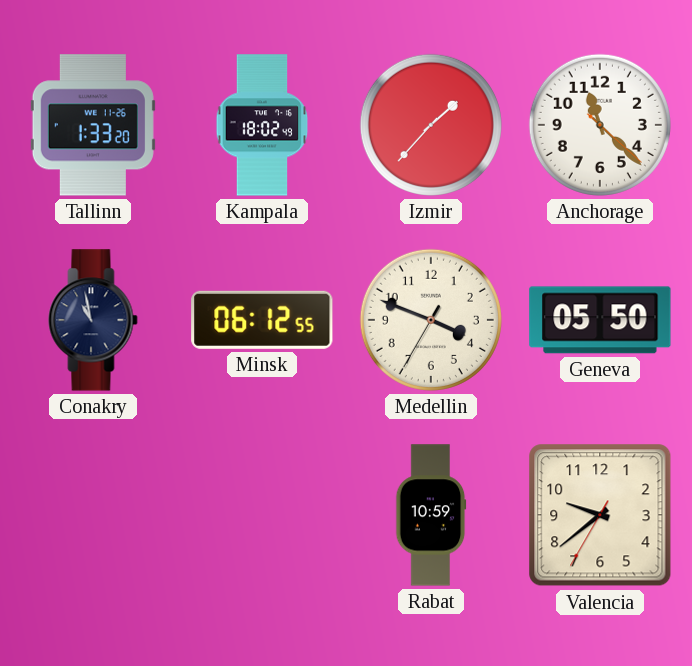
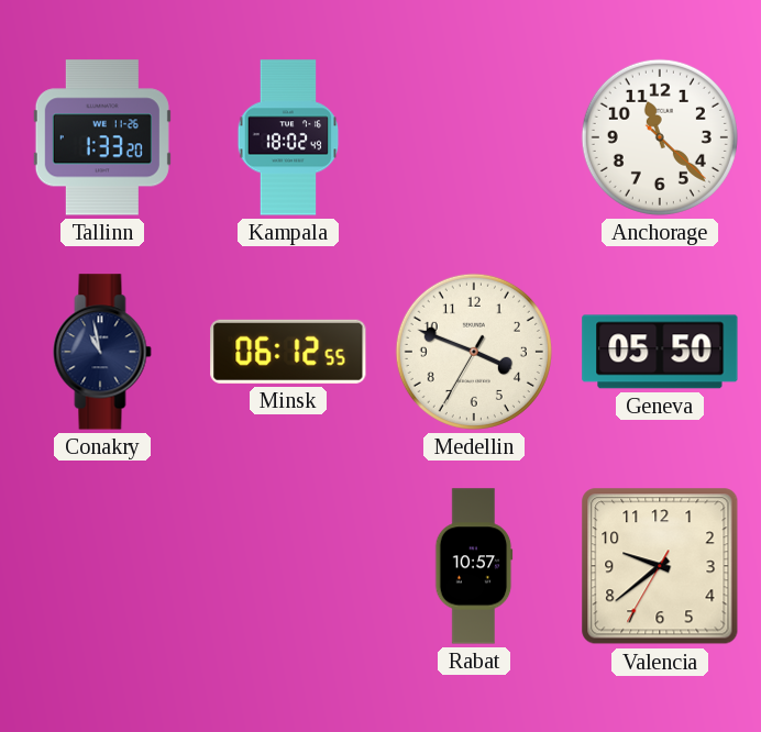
Izmir: 1:37 -> none
Rabat: 10:59 -> 10:57
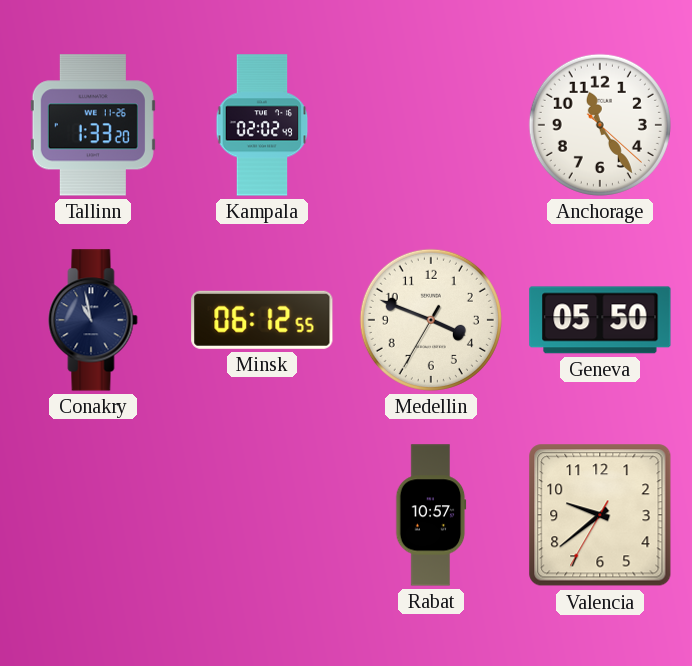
Kampala: 18:02 -> 02:02
Anchorage: 11:22 -> 11:24
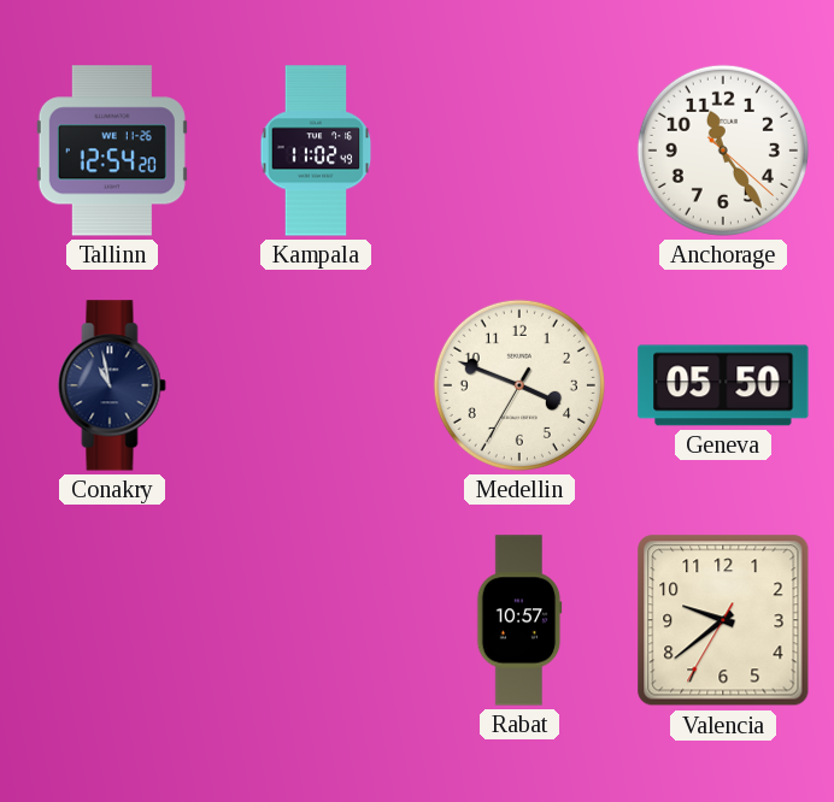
Tallinn: 1:33 -> 12:54
Kampala: 02:02 -> 11:02
Minsk: 06:12 -> none
